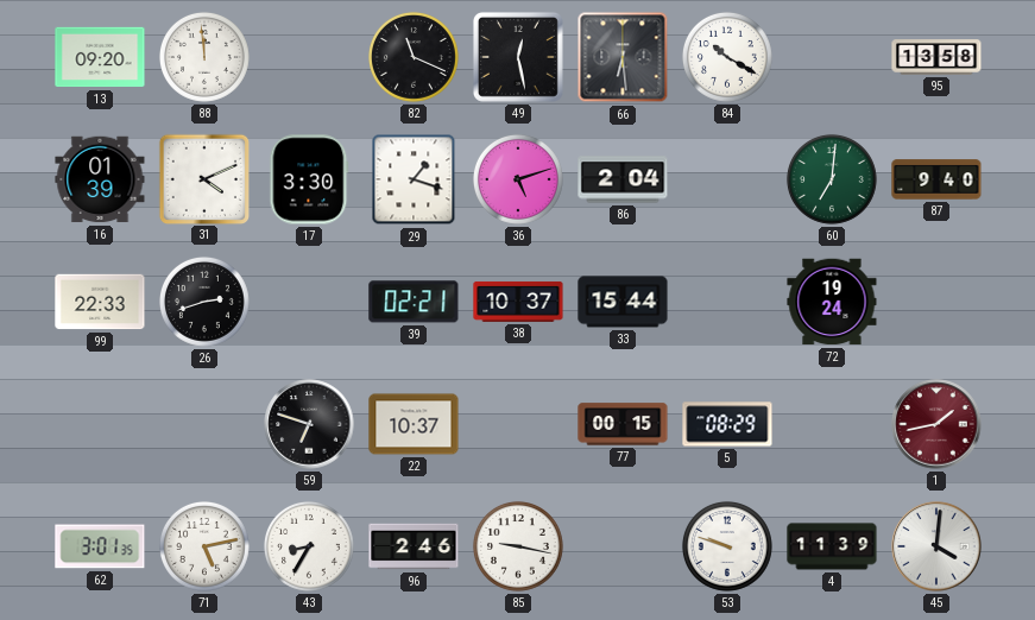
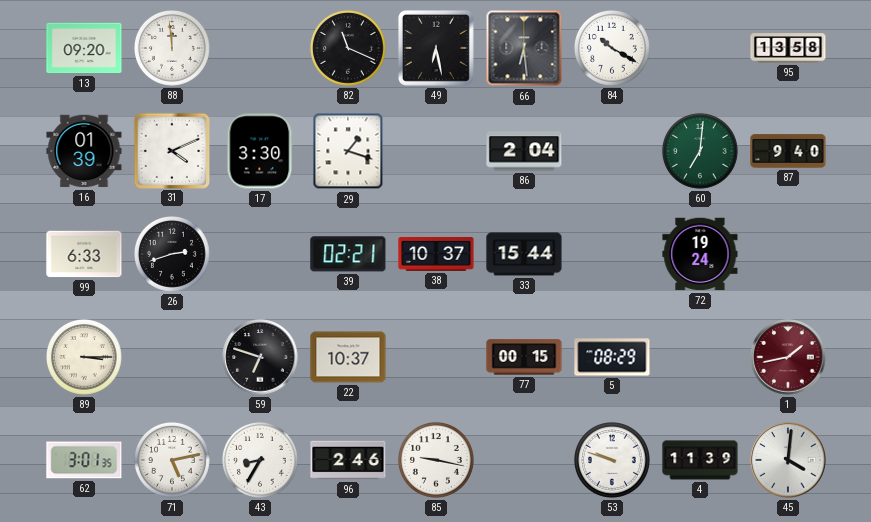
49: 12:28 -> 6:28
36: 5:12 -> none
99: 22:33 -> 6:33
89: none -> 3:15
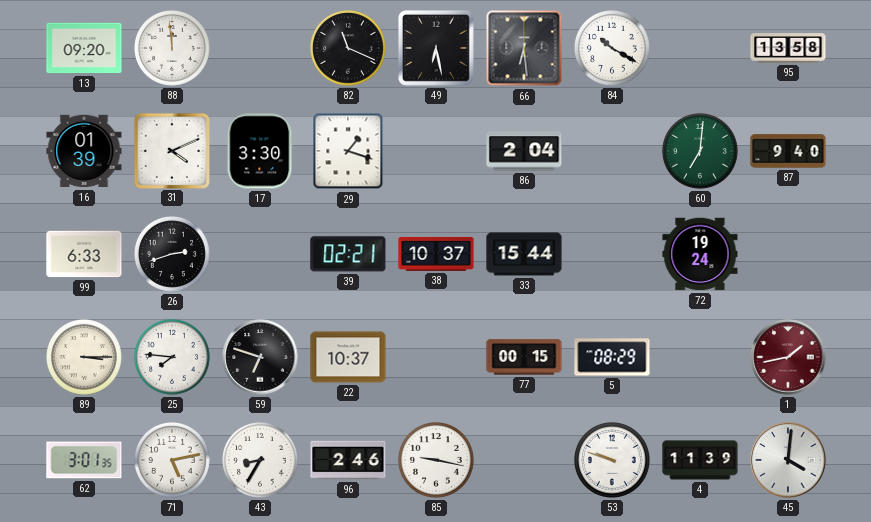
25: none -> 7:46
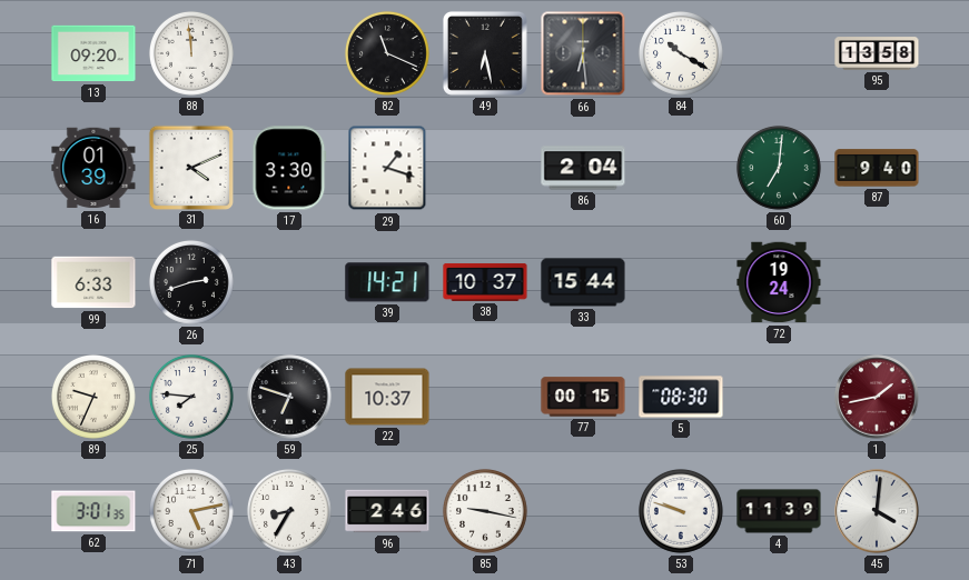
39: 02:21 -> 14:21
89: 3:15 -> 9:34
5: 08:29 -> 08:30
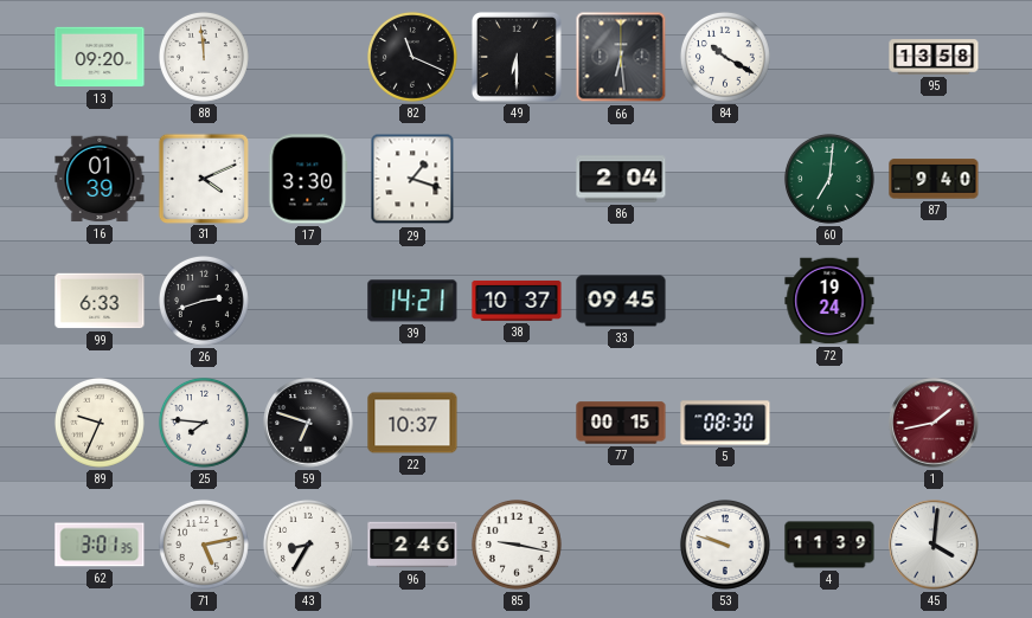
49: 6:28 -> 6:30
33: 15:44 -> 09:45
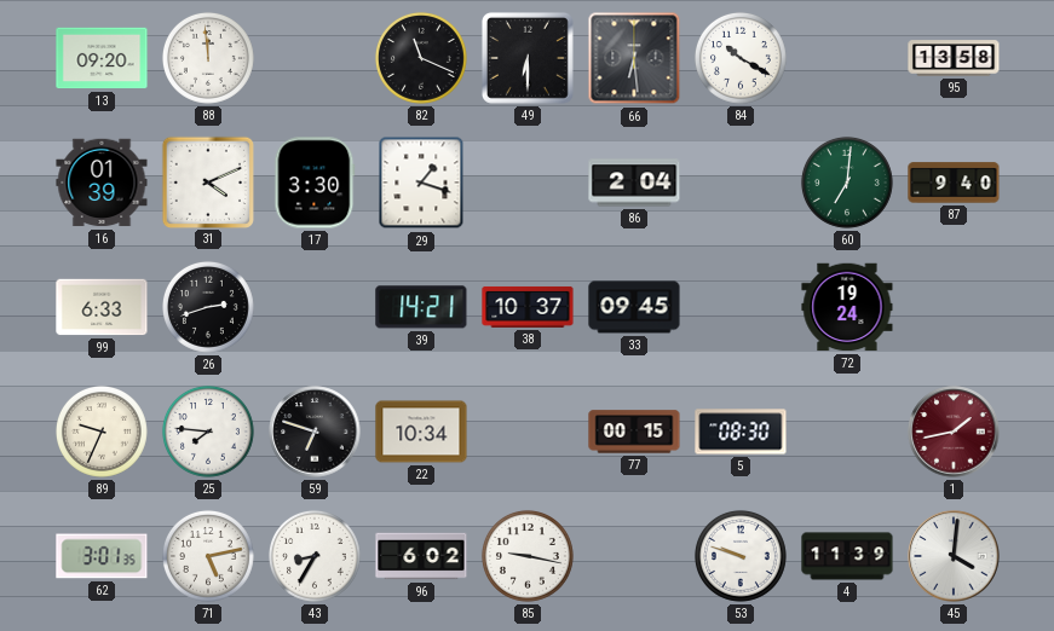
22: 10:37 -> 10:34
96: 2:46 -> 6:02
